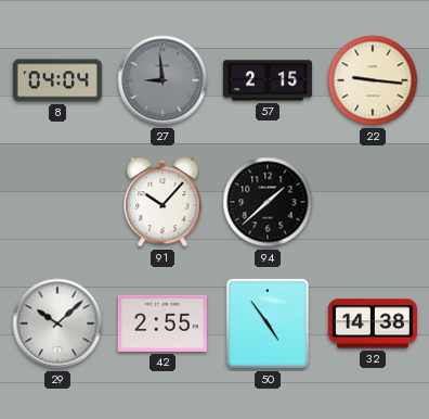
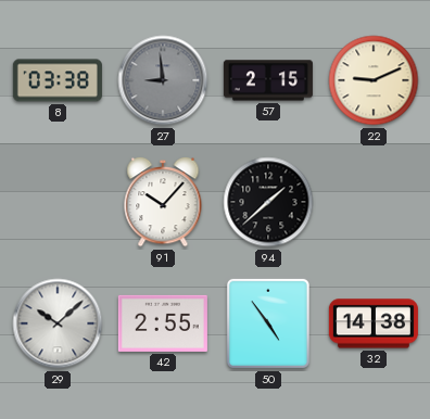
8: 04:04 -> 03:38
22: 9:16 -> 9:11
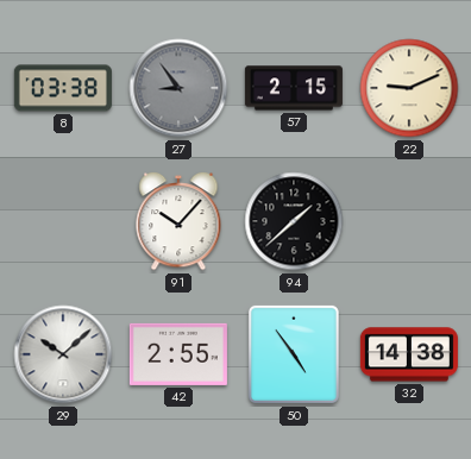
27: 8:59 -> 8:54
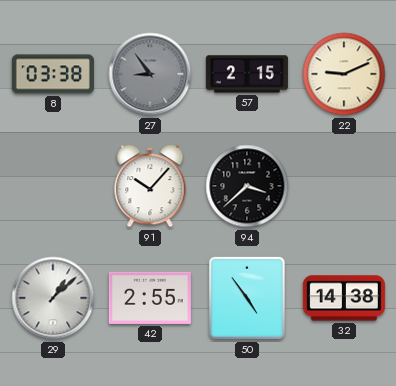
94: 1:38 -> 3:38
29: 10:08 -> 1:08
